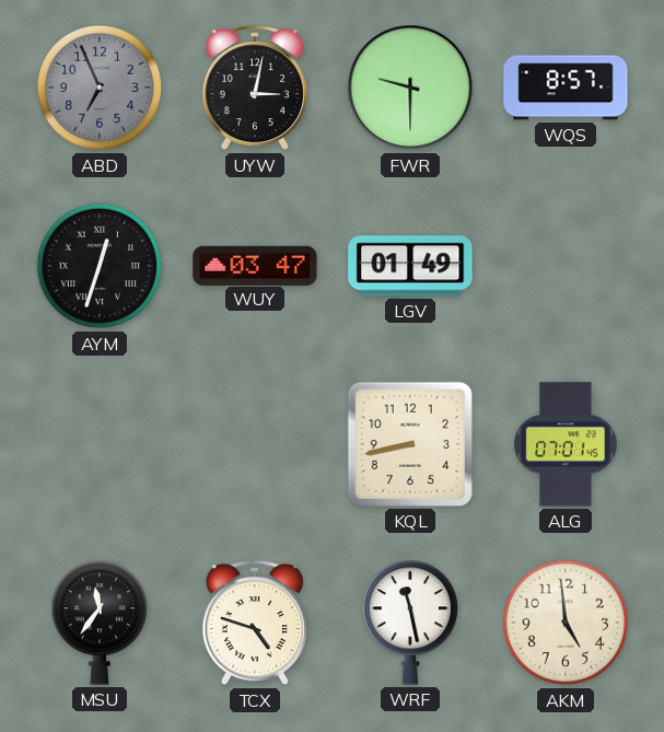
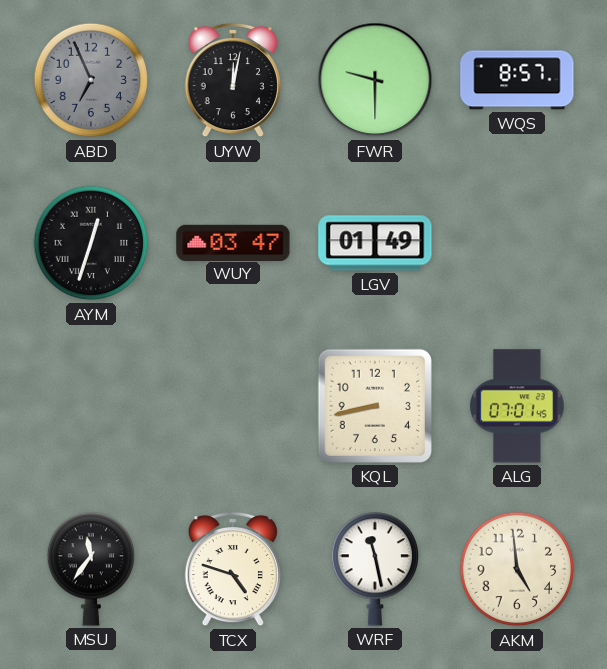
UYW: 3:02 -> 12:02
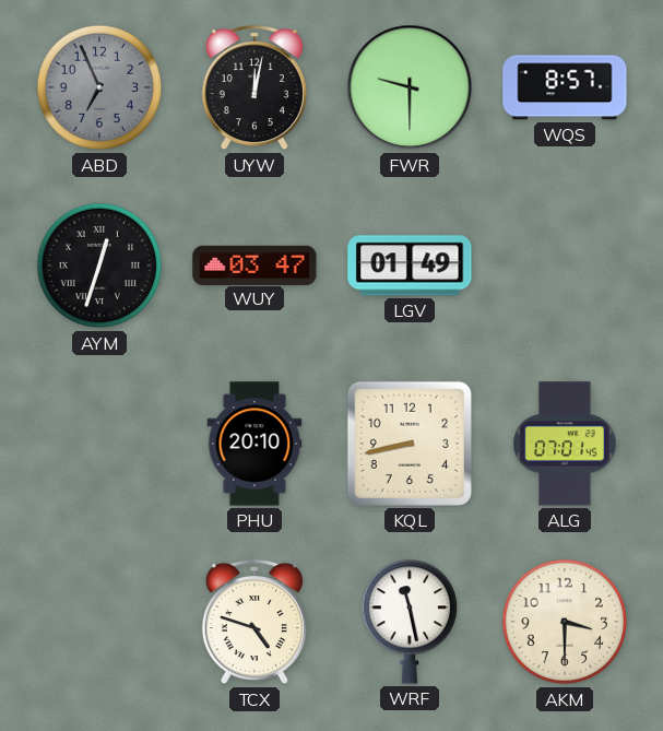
PHU: none -> 20:10
MSU: 11:36 -> none
AKM: 4:59 -> 3:30
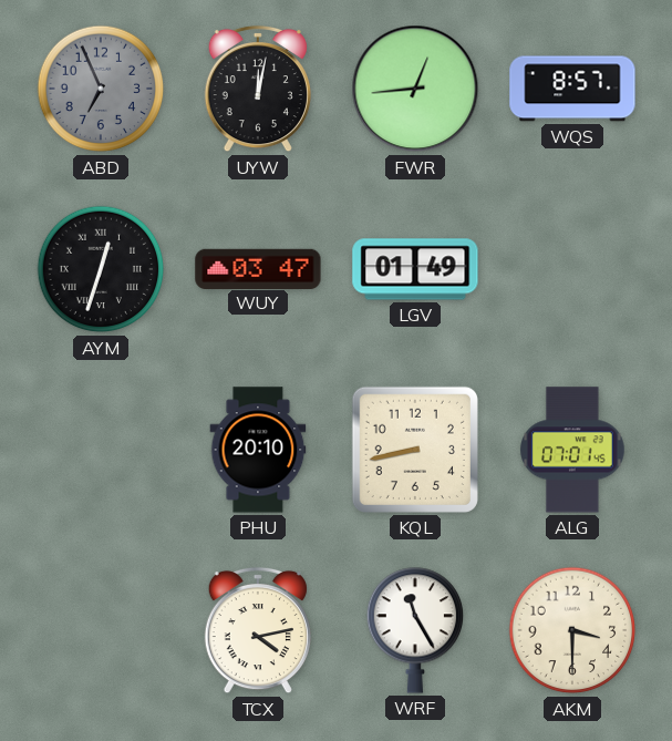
FWR: 9:30 -> 12:44
TCX: 4:48 -> 4:13
WRF: 11:28 -> 11:25
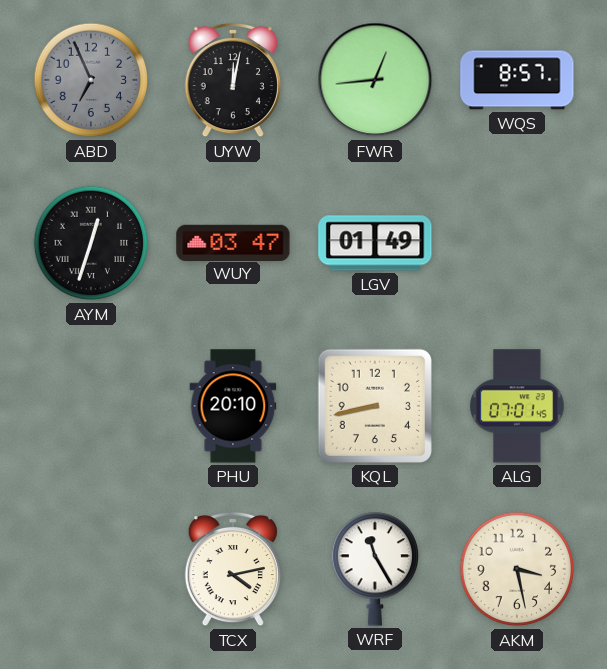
AKM: 3:30 -> 3:28
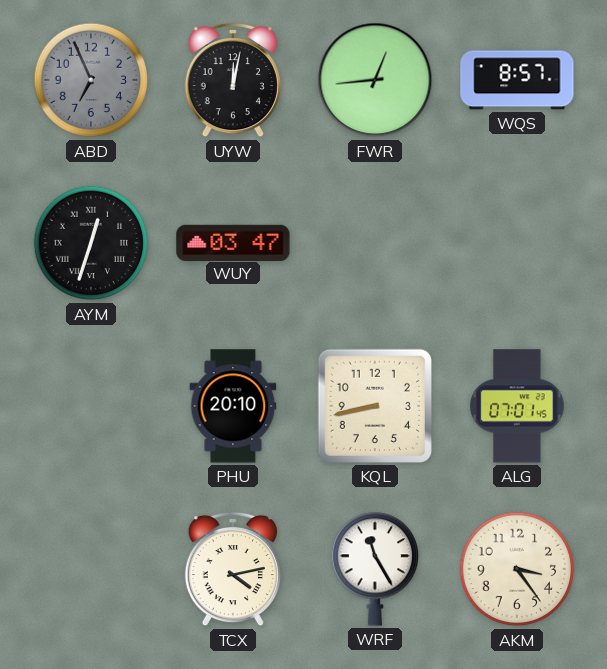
LGV: 01:49 -> none
AKM: 3:28 -> 3:24
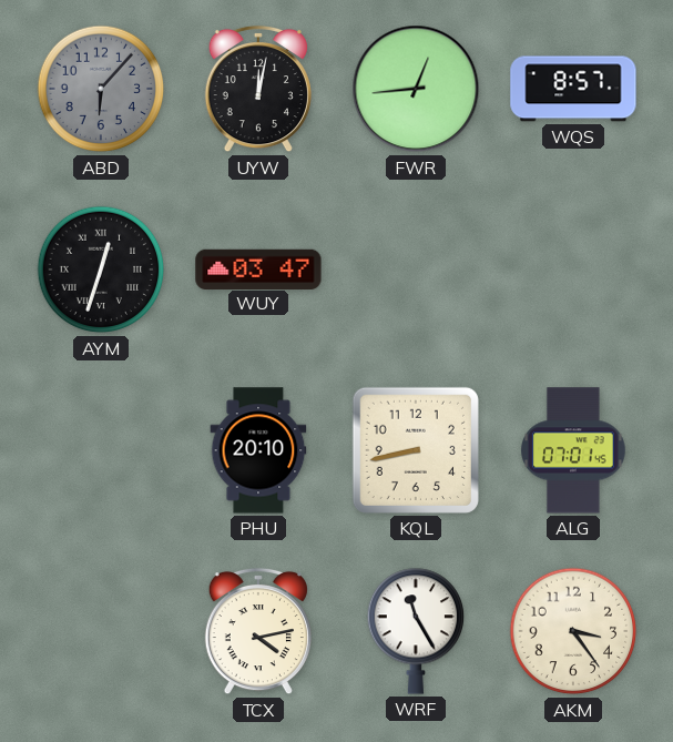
ABD: 6:56 -> 6:07
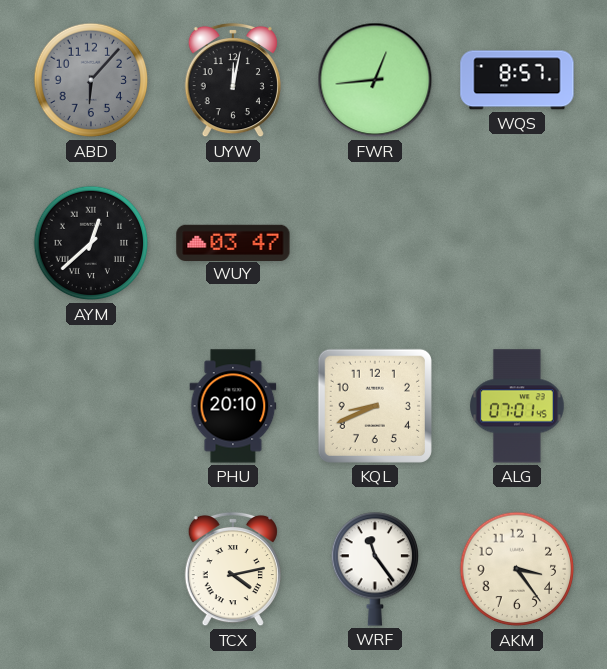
AYM: 12:33 -> 12:38
KQL: 8:43 -> 8:41
WRF: 11:25 -> 11:24
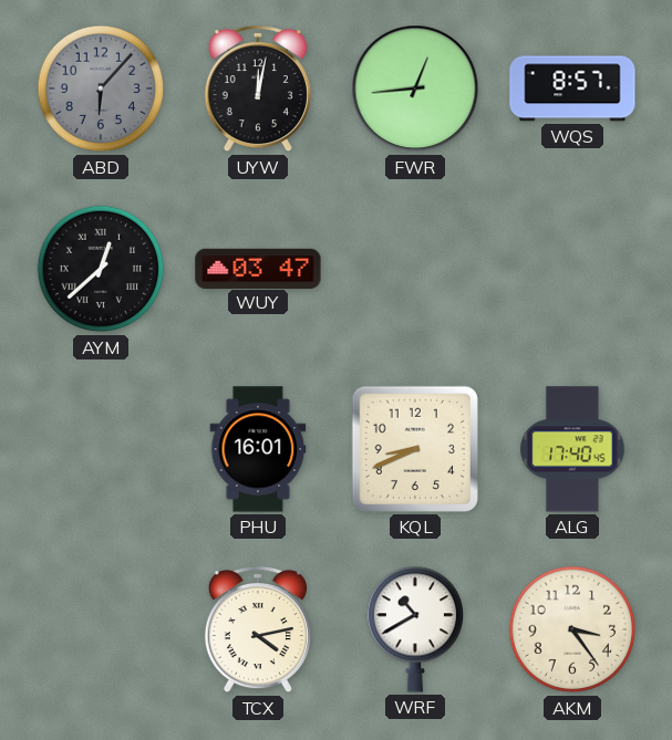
PHU: 20:10 -> 16:01
ALG: 07:01 -> 17:40
WRF: 11:24 -> 10:40
